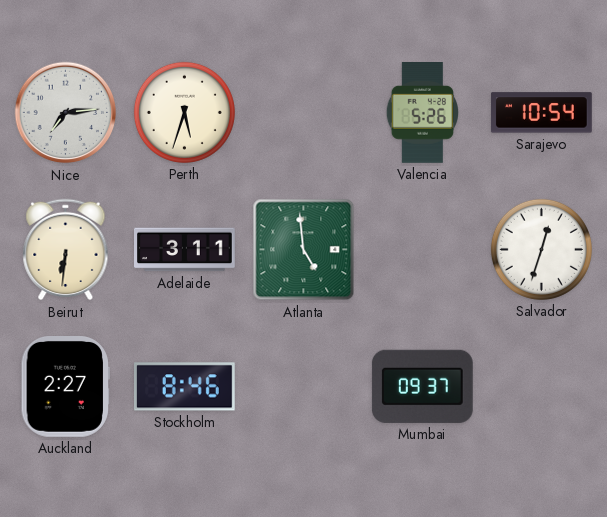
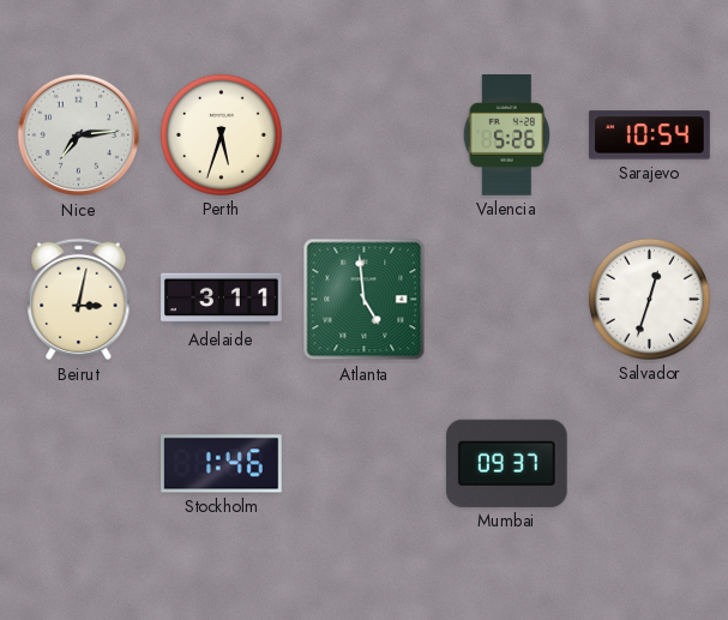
Beirut: 6:31 -> 3:02
Auckland: 2:27 -> none
Stockholm: 8:46 -> 1:46
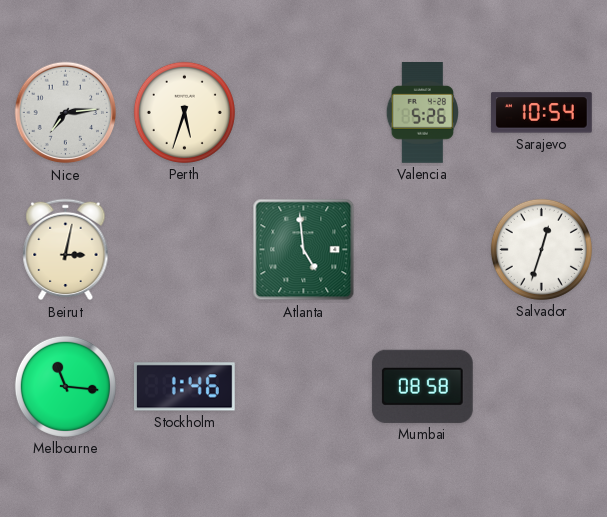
Adelaide: 3:11 -> none
Melbourne: none -> 11:16
Mumbai: 09:37 -> 08:58
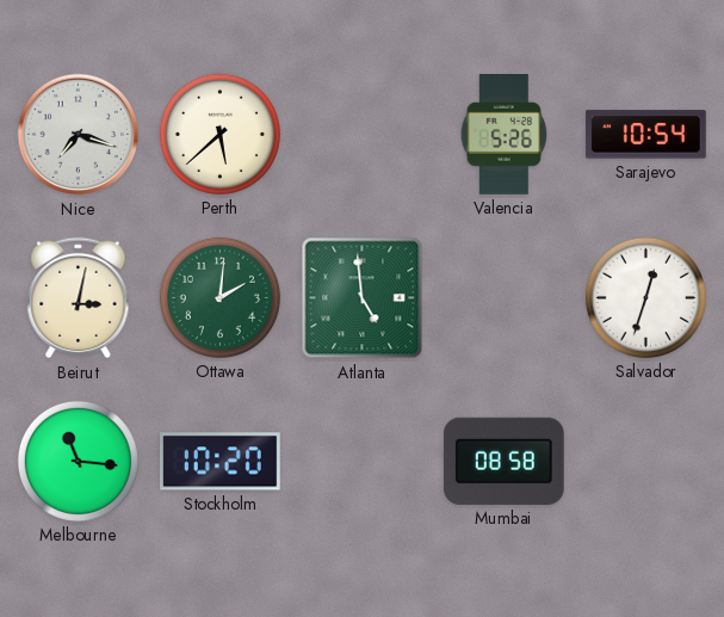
Nice: 7:14 -> 7:18
Perth: 5:33 -> 5:38
Ottawa: none -> 2:01
Stockholm: 1:46 -> 10:20
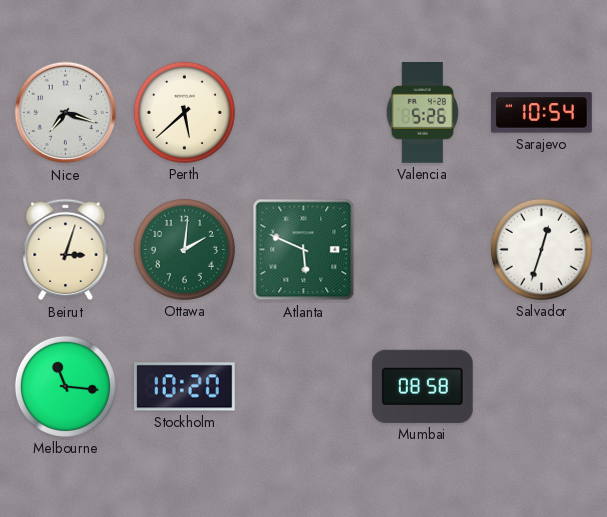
Beirut: 3:02 -> 3:03
Atlanta: 4:59 -> 5:49
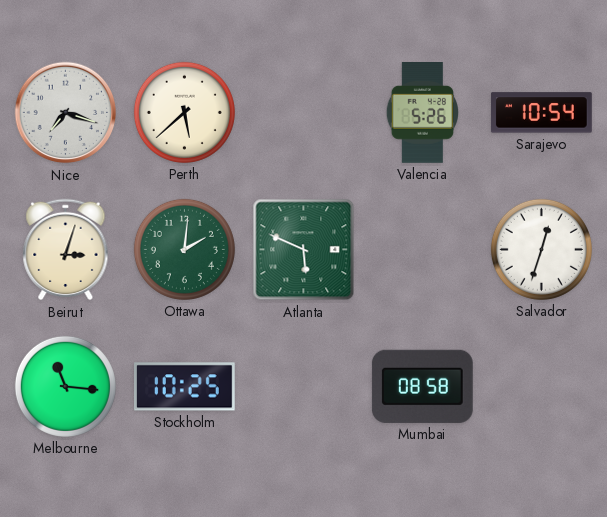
Stockholm: 10:20 -> 10:25
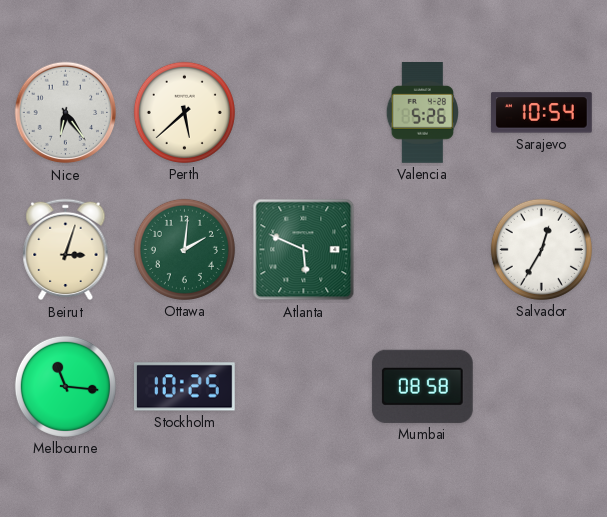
Nice: 7:18 -> 6:24
Salvador: 12:33 -> 12:35
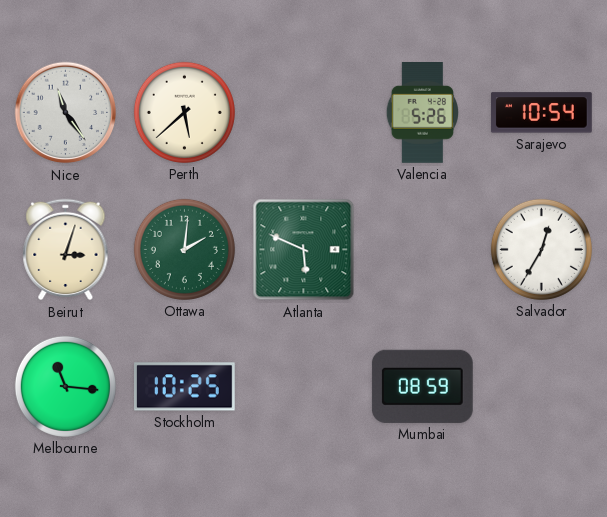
Nice: 6:24 -> 11:24
Mumbai: 08:58 -> 08:59
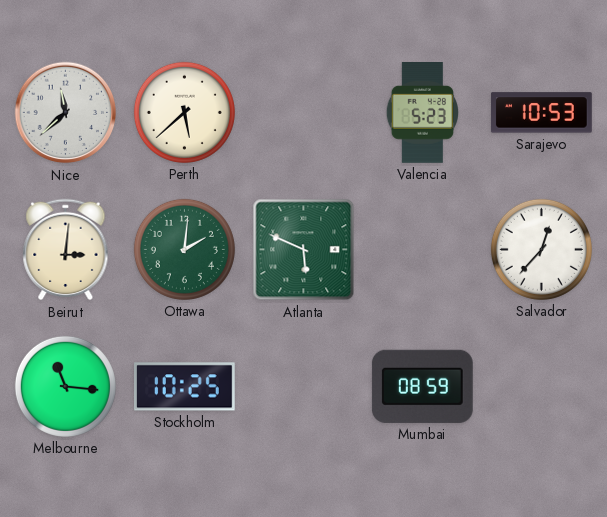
Nice: 11:24 -> 11:38
Valencia: 5:26 -> 5:23
Sarajevo: 10:54 -> 10:53
Beirut: 3:03 -> 3:01
Salvador: 12:35 -> 12:37
